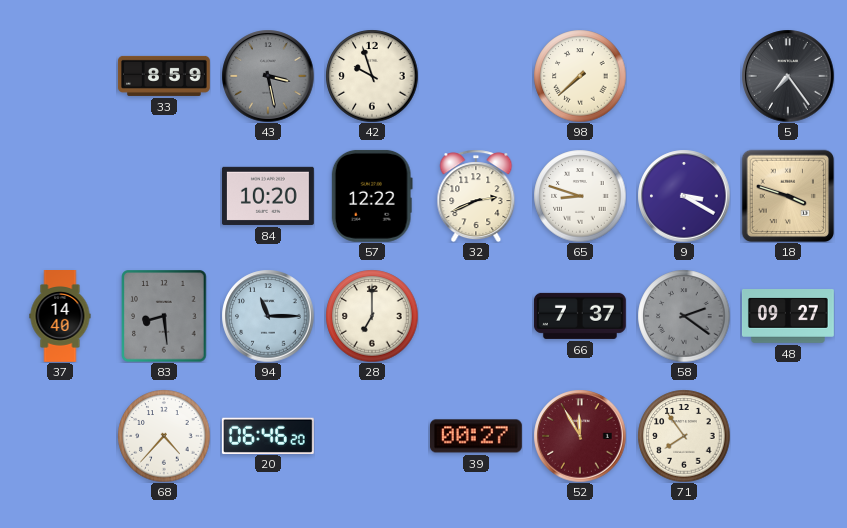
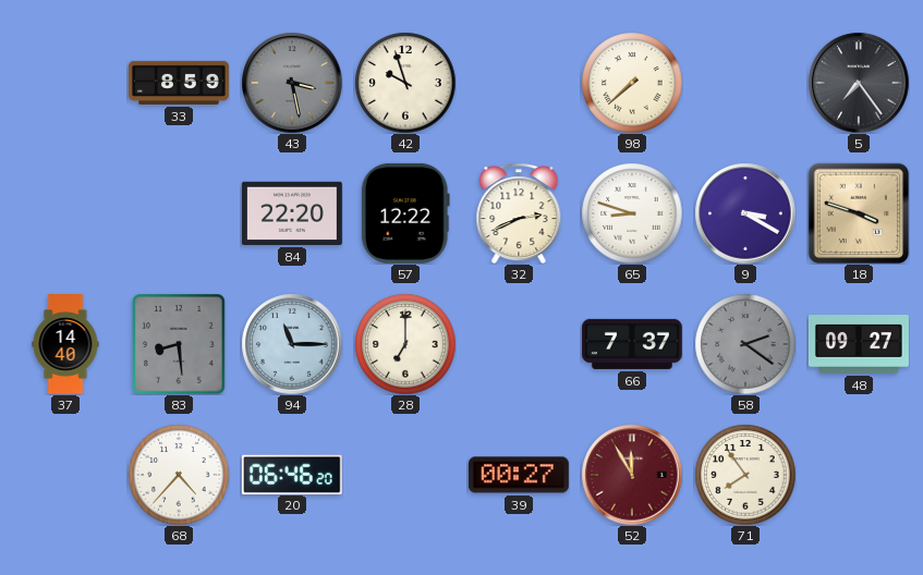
84: 10:20 -> 22:20
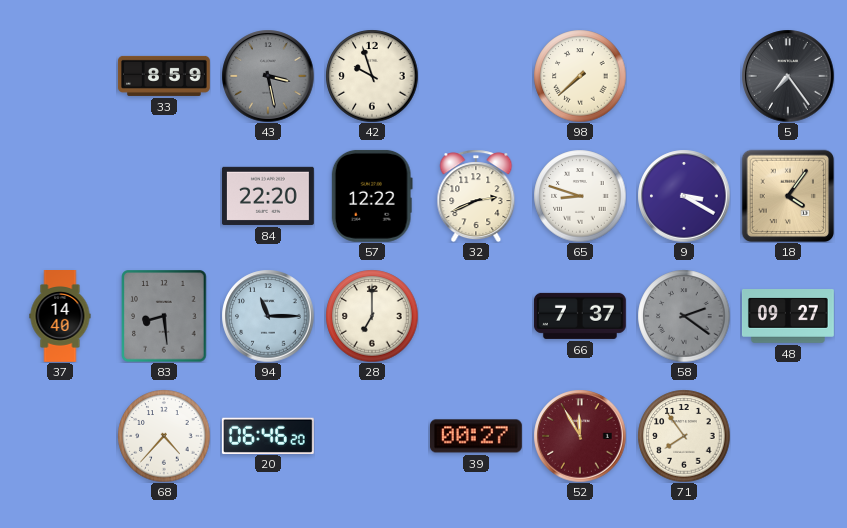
18: 3:48 -> 4:06
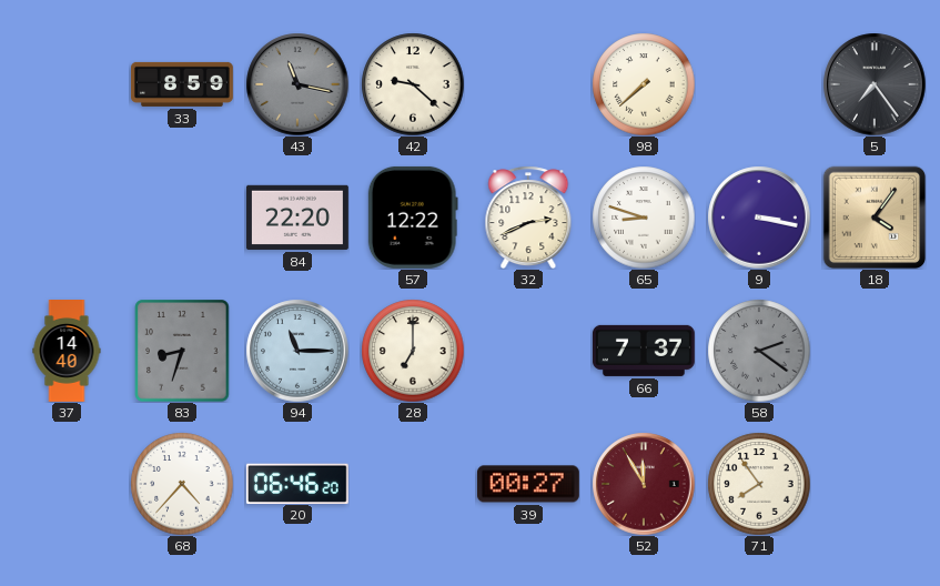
43: 3:28 -> 11:17
42: 9:57 -> 9:22
9: 3:20 -> 3:17
83: 8:29 -> 8:33
48: 09:27 -> none
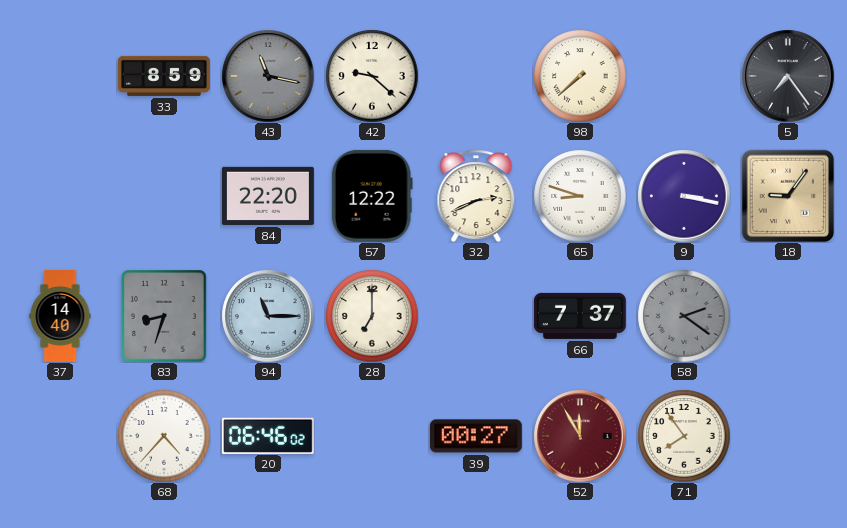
18: 4:06 -> 9:06
20: 06:46:20 -> 06:46:02
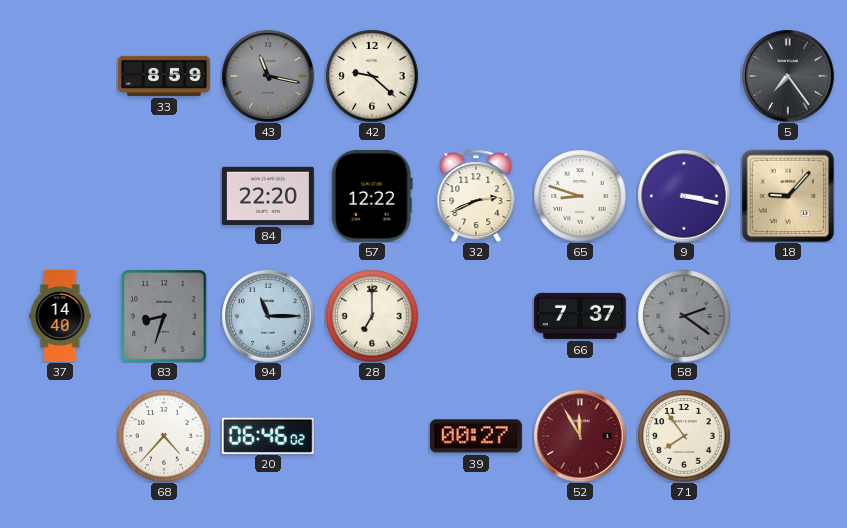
98: 7:38 -> none
18: 9:06 -> 9:07
